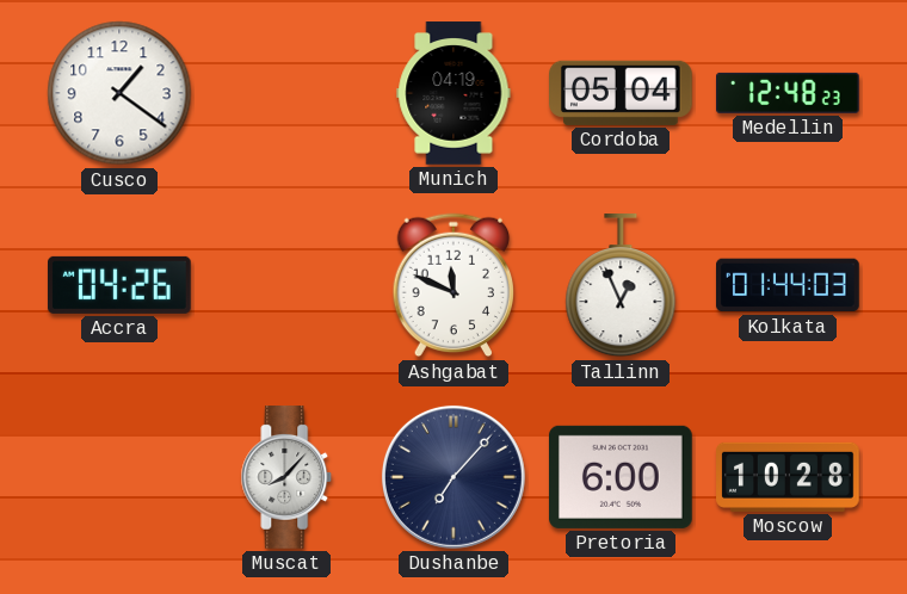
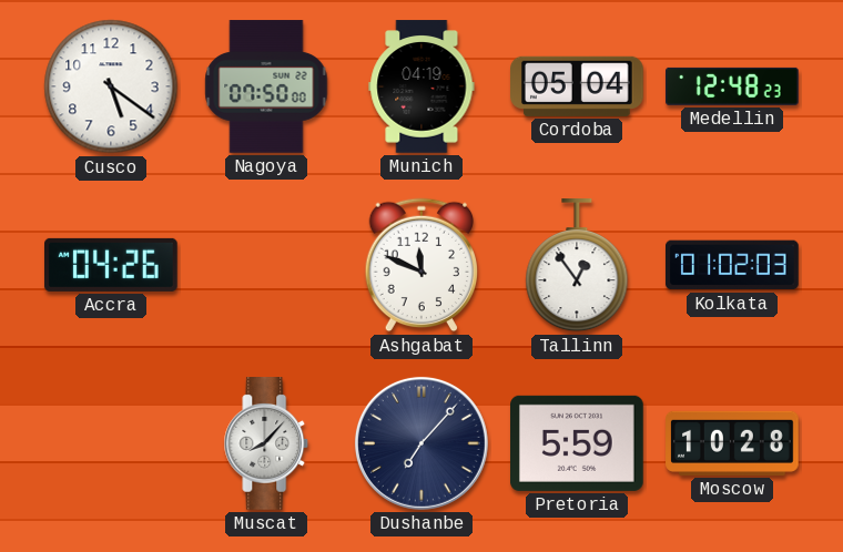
Cusco: 1:21 -> 5:21
Nagoya: none -> 07:50
Tallinn: 12:56 -> 12:54
Kolkata: 01:44 -> 01:02
Pretoria: 6:00 -> 5:59
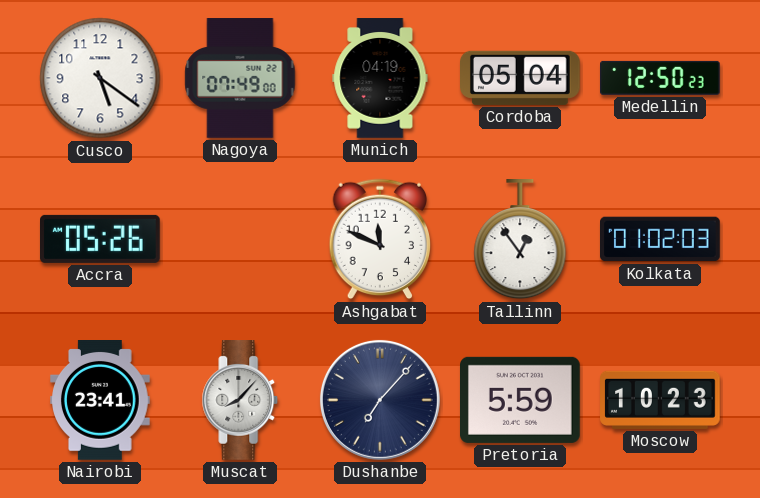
Nagoya: 07:50 -> 07:49
Medellin: 12:48 -> 12:50
Accra: 04:26 -> 05:26
Nairobi: none -> 23:41
Moscow: 10:28 -> 10:23
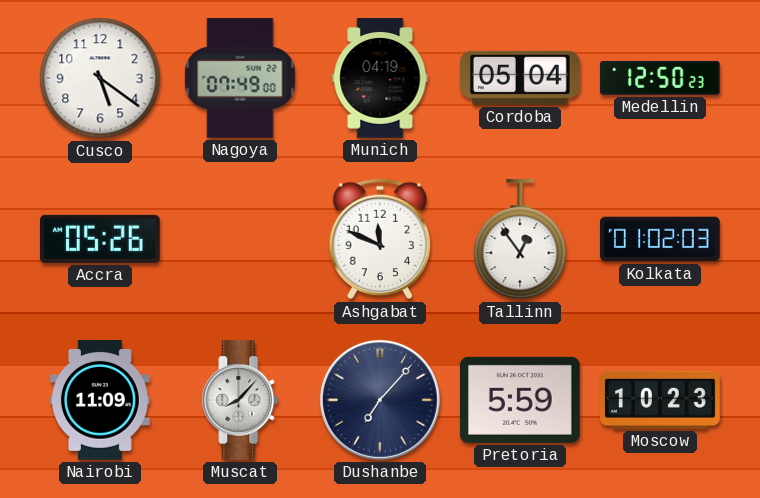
Nairobi: 23:41 -> 11:09
